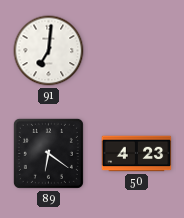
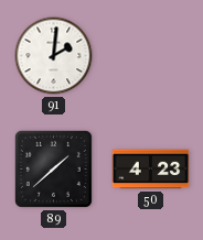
91: 7:01 -> 2:01
89: 6:21 -> 1:38
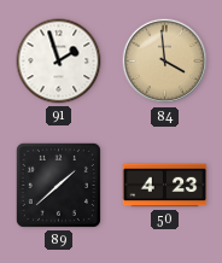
91: 2:01 -> 1:57
84: none -> 3:59
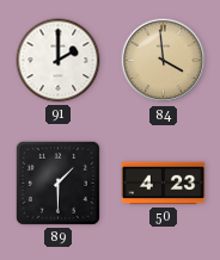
91: 1:57 -> 2:00
89: 1:38 -> 1:30
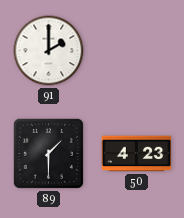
84: 3:59 -> none
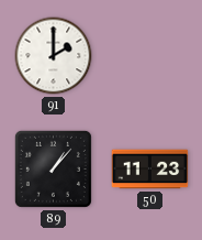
89: 1:30 -> 1:07
50: 4:23 -> 11:23
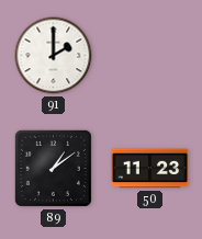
89: 1:07 -> 1:09
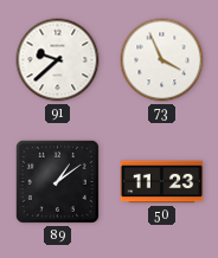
91: 2:00 -> 9:38
73: none -> 3:56
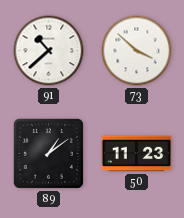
91: 9:38 -> 10:38
73: 3:56 -> 3:52
